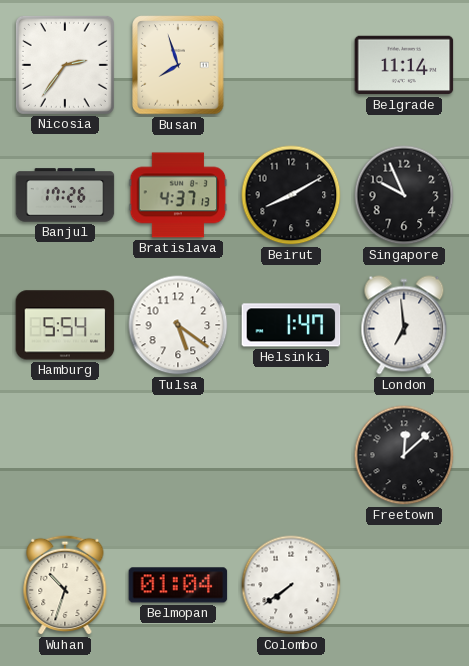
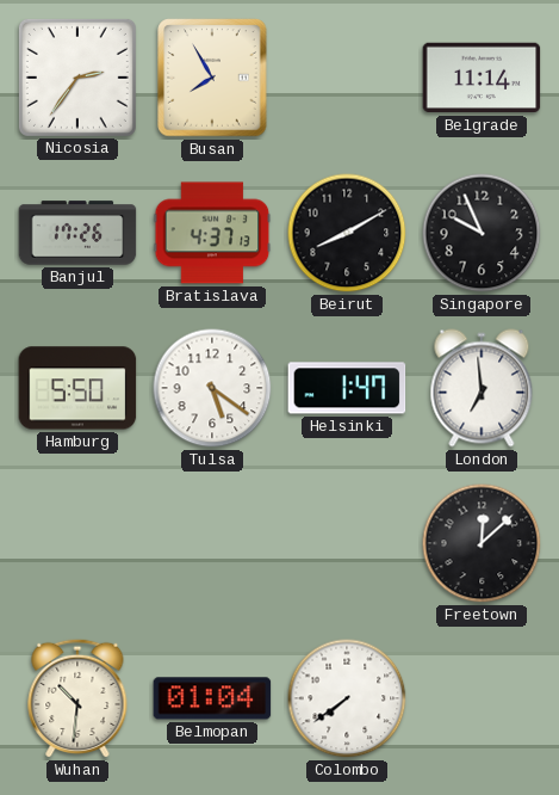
Busan: 7:57 -> 7:55
Hamburg: 5:54 -> 5:50
Wuhan: 10:33 -> 10:31
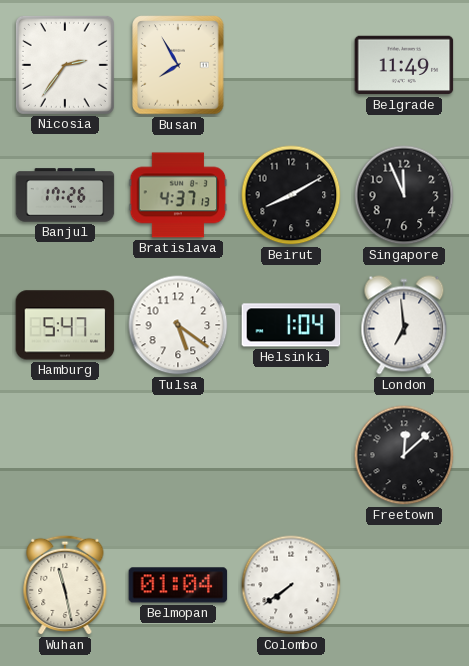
Belgrade: 11:14 -> 11:49
Singapore: 9:56 -> 11:56
Hamburg: 5:50 -> 5:47
Helsinki: 1:47 -> 1:04
Wuhan: 10:31 -> 11:28
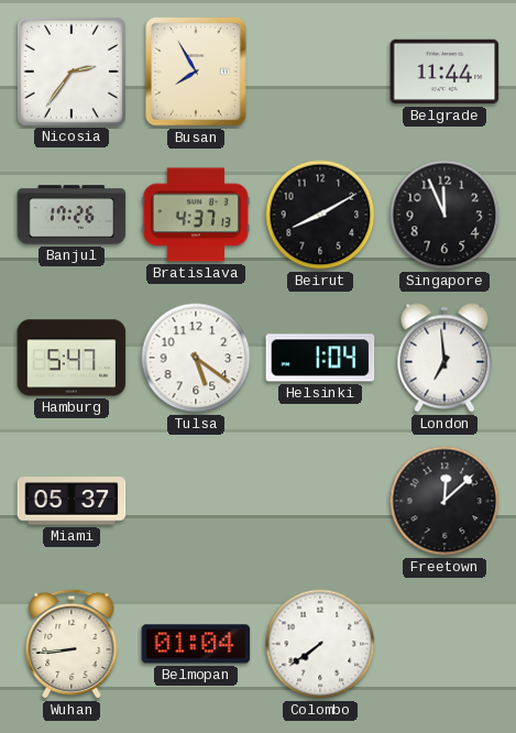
Belgrade: 11:49 -> 11:44
Miami: none -> 05:37
Wuhan: 11:28 -> 8:44
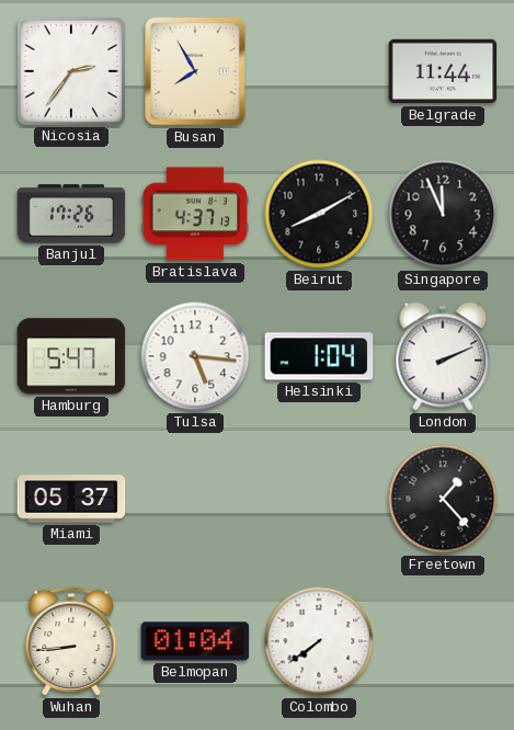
Tulsa: 5:21 -> 5:16
London: 6:59 -> 2:11
Freetown: 12:08 -> 1:23
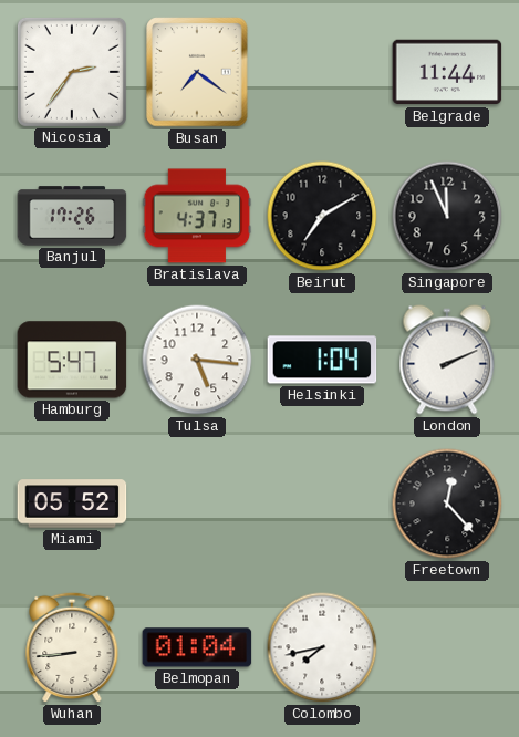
Busan: 7:55 -> 7:21
Beirut: 8:10 -> 7:10
Miami: 05:37 -> 05:52
Freetown: 1:23 -> 12:23
Colombo: 7:39 -> 7:43
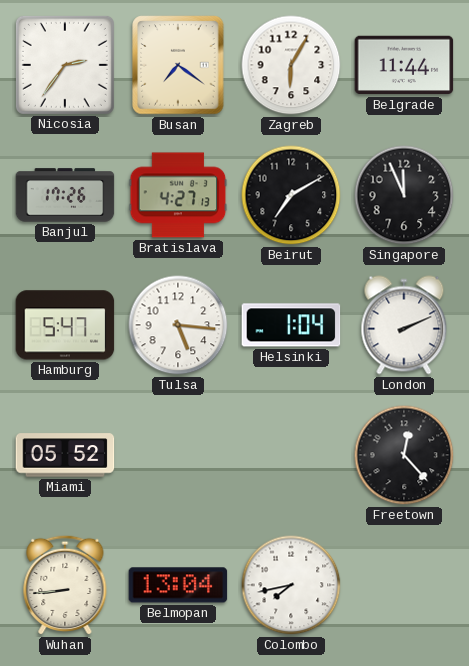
Zagreb: none -> 6:05
Bratislava: 4:37 -> 4:27
Belmopan: 01:04 -> 13:04
